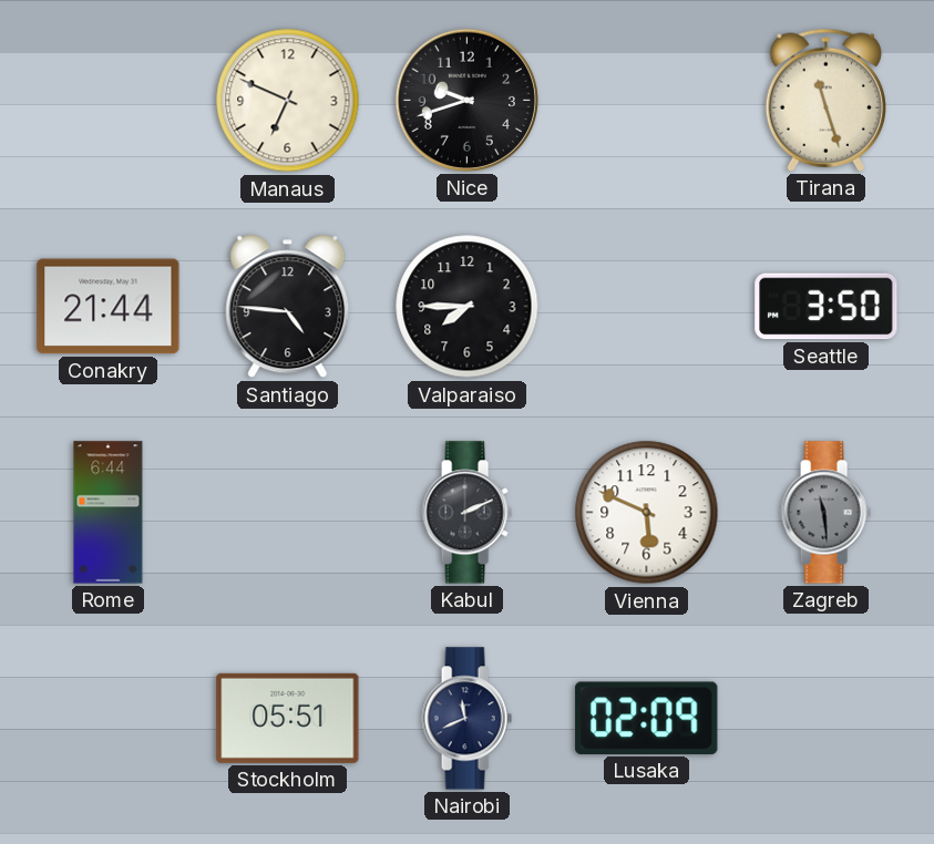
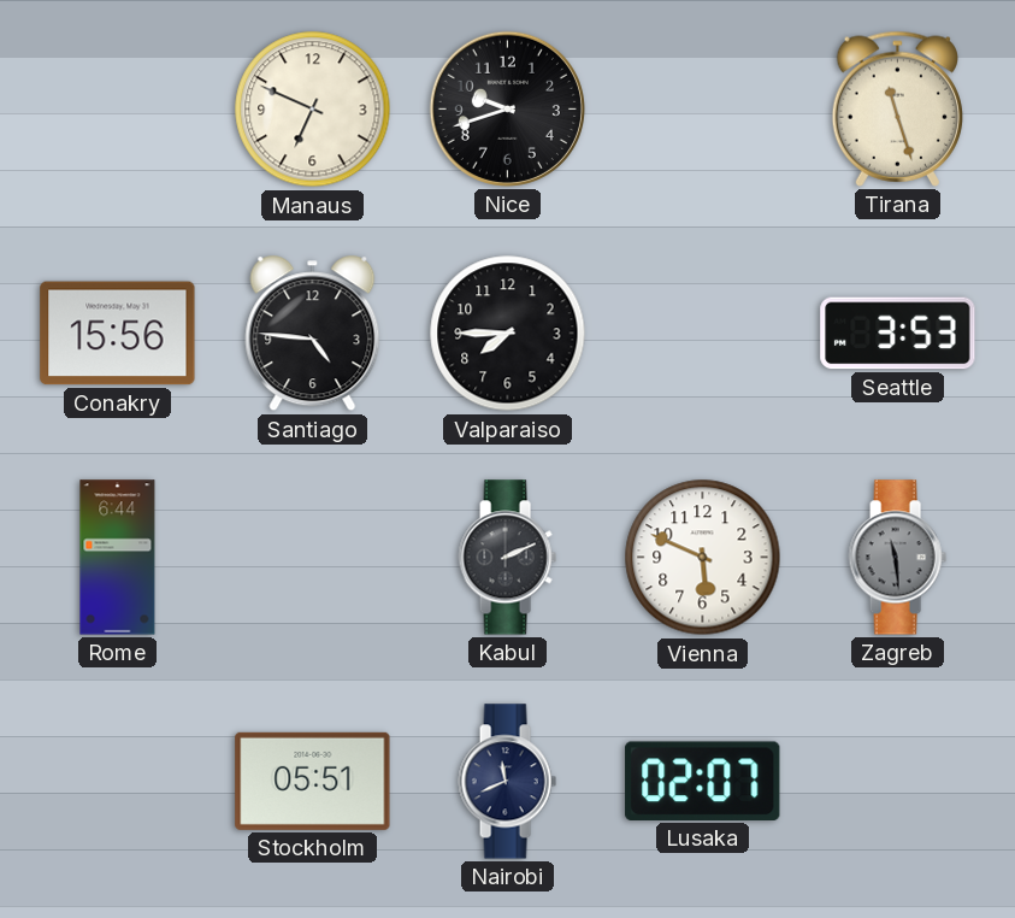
Conakry: 21:44 -> 15:56
Seattle: 3:50 -> 3:53
Lusaka: 02:09 -> 02:07
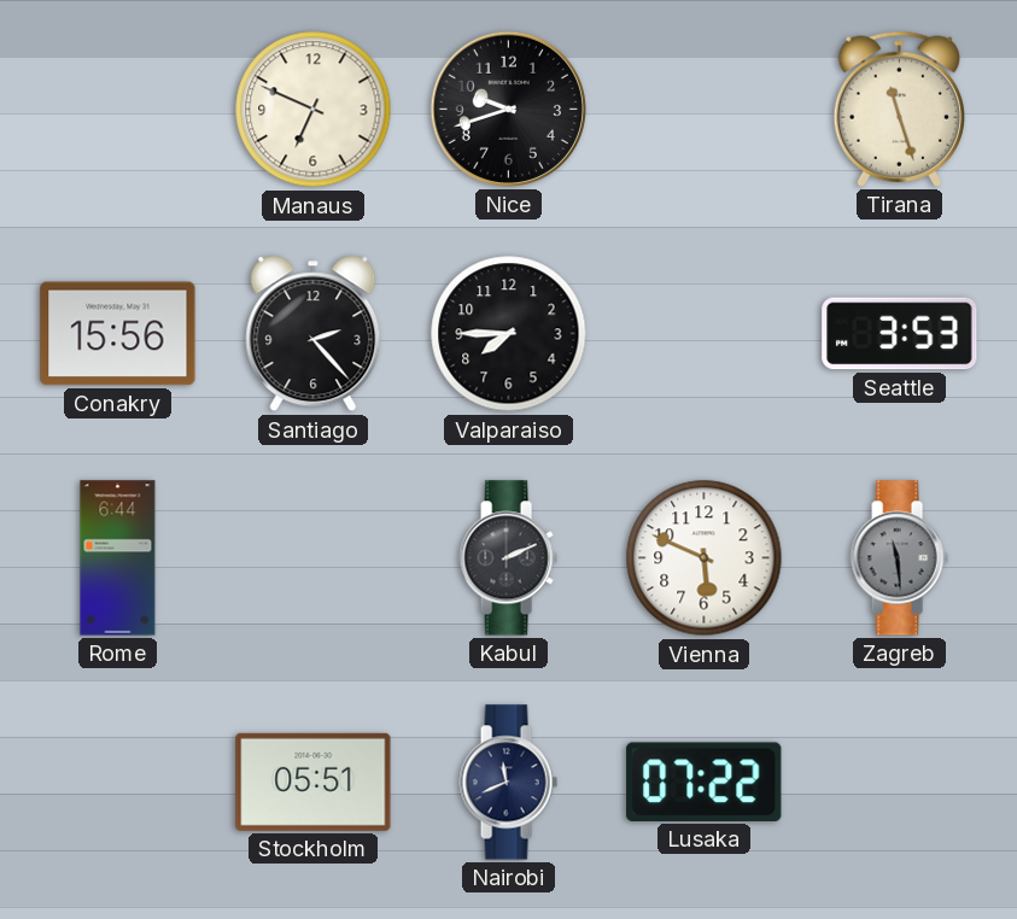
Santiago: 4:46 -> 2:23
Lusaka: 02:07 -> 07:22
